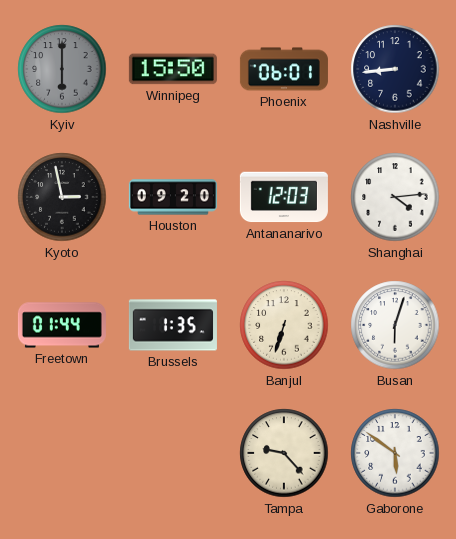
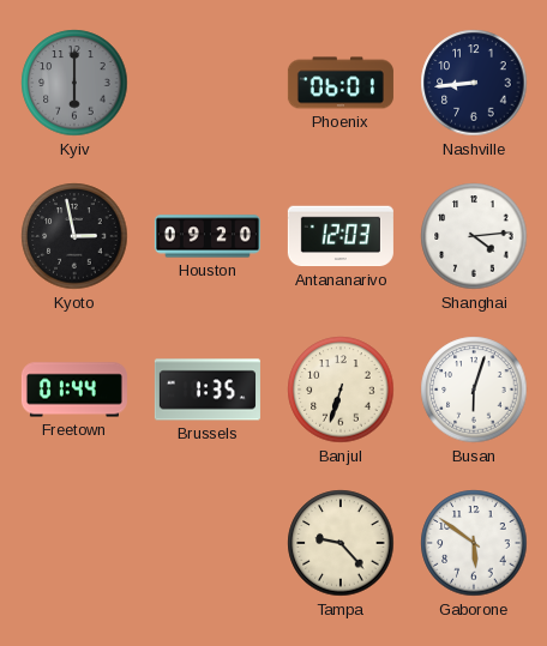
Winnipeg: 15:50 -> none
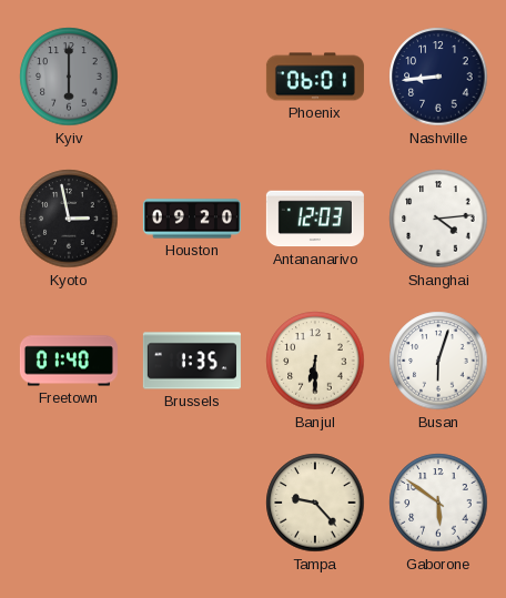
Freetown: 01:44 -> 01:40
Banjul: 6:33 -> 6:30
